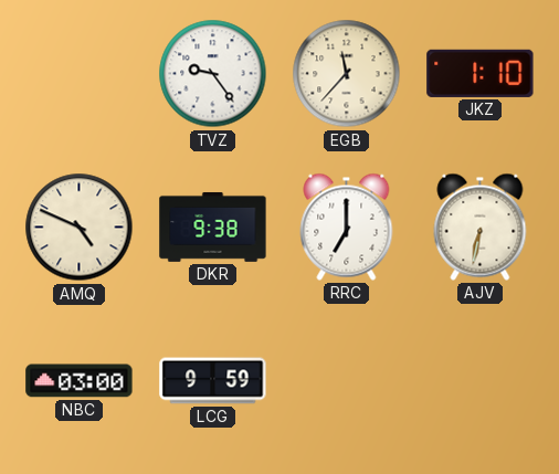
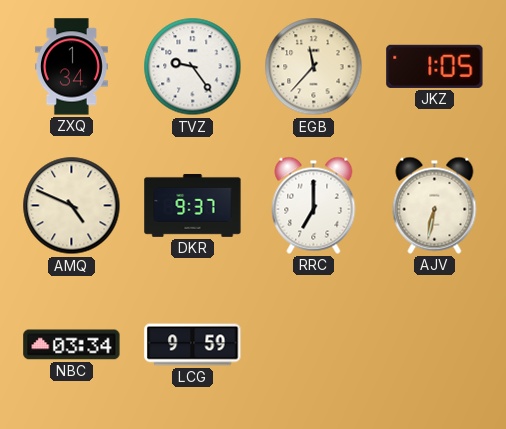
ZXQ: none -> 1:34
JKZ: 1:10 -> 1:05
DKR: 9:38 -> 9:37
NBC: 03:00 -> 03:34
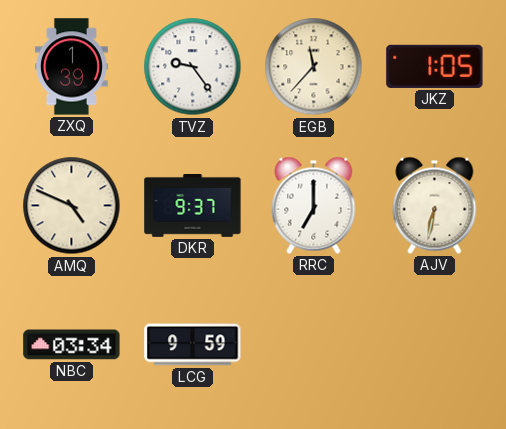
ZXQ: 1:34 -> 1:39
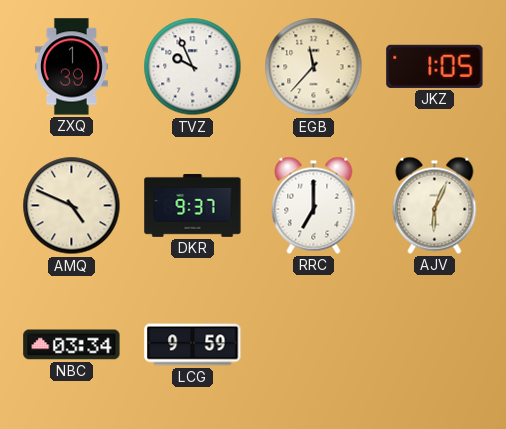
TVZ: 9:24 -> 9:56
AJV: 6:32 -> 6:04
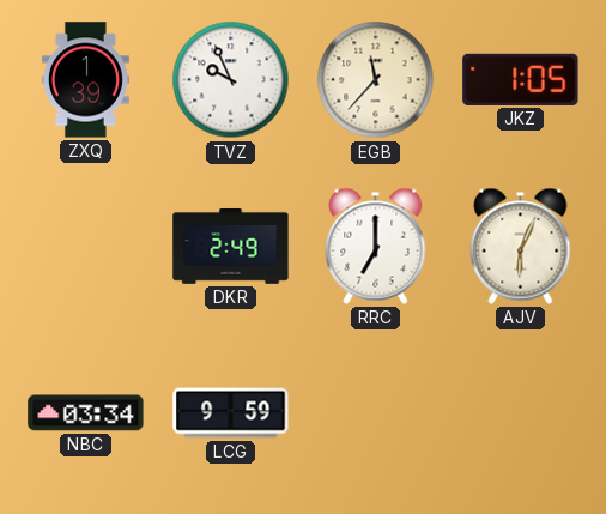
AMQ: 4:49 -> none
DKR: 9:37 -> 2:49
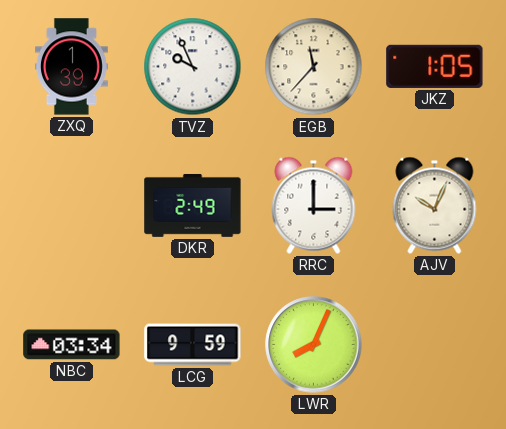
RRC: 7:00 -> 3:00
AJV: 6:04 -> 10:04
LWR: none -> 8:04
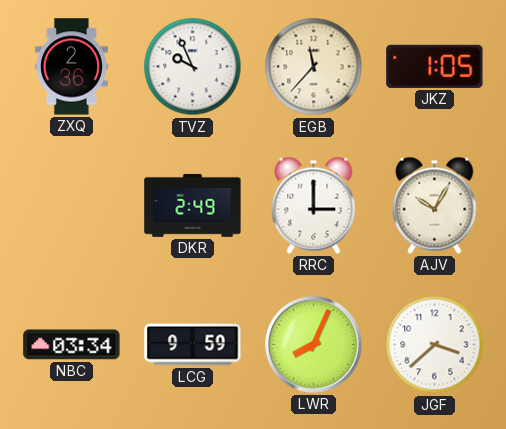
ZXQ: 1:39 -> 2:36
AJV: 10:04 -> 10:05
JGF: none -> 3:38
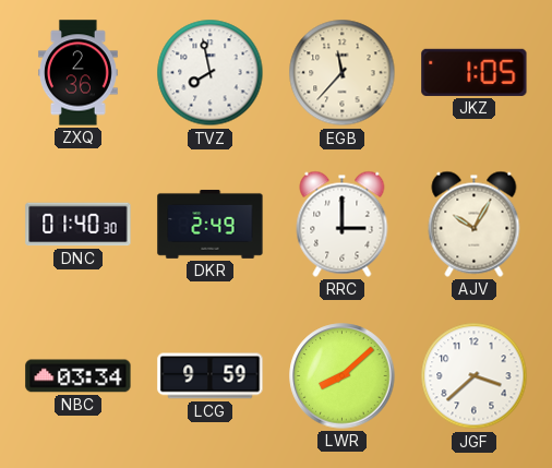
TVZ: 9:56 -> 7:58
DNC: none -> 01:40
LWR: 8:04 -> 8:08
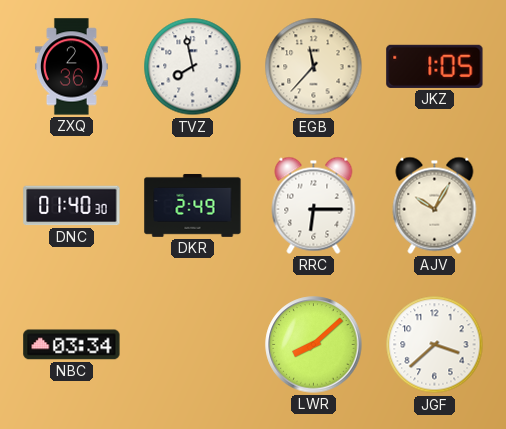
RRC: 3:00 -> 6:15
LCG: 9:59 -> none
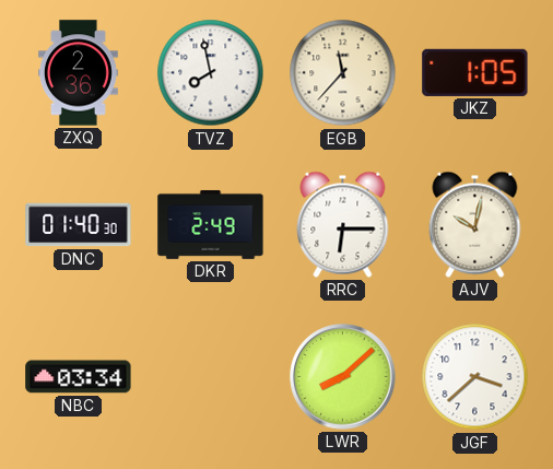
AJV: 10:05 -> 10:02
